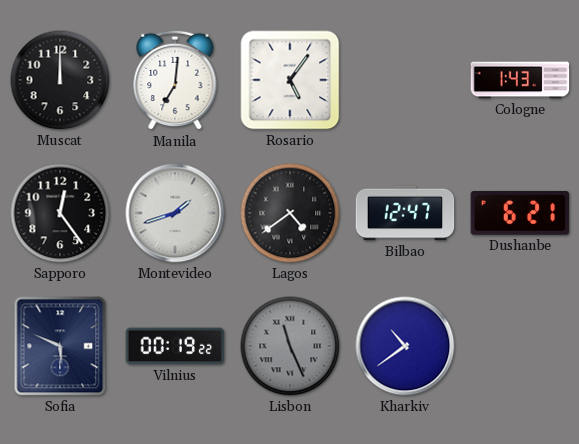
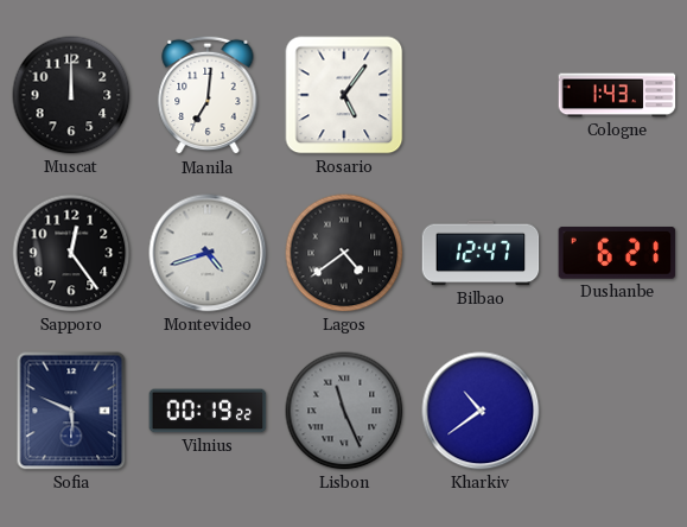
Montevideo: 1:42 -> 4:42
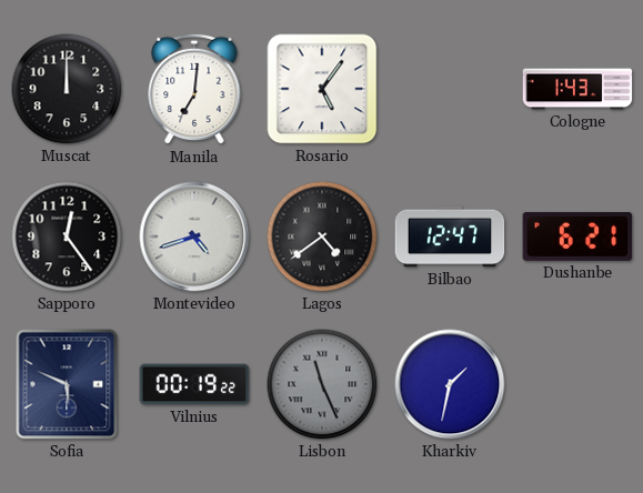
Kharkiv: 10:39 -> 1:32
